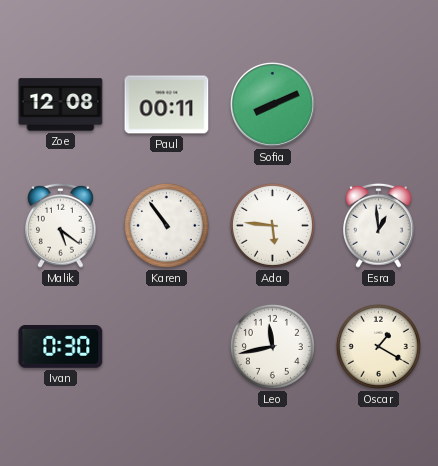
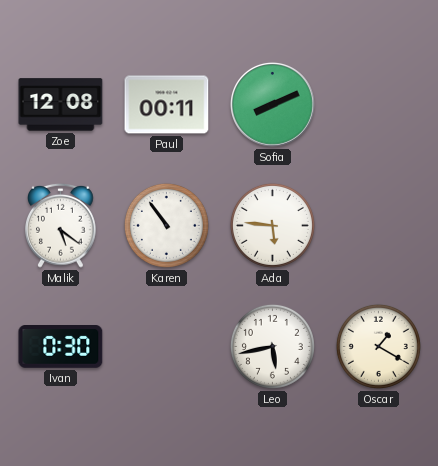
Esra: 12:59 -> none
Leo: 11:43 -> 5:43
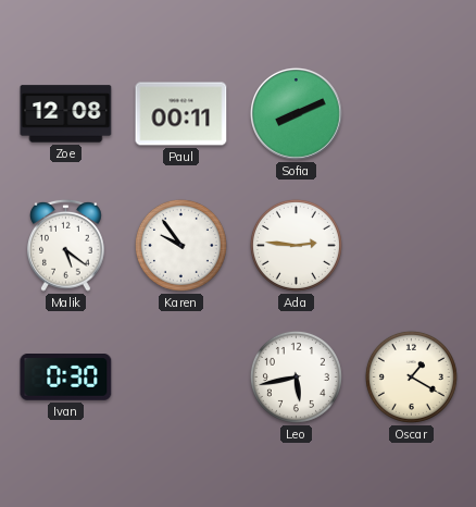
Karen: 10:54 -> 9:54
Ada: 5:46 -> 2:46
